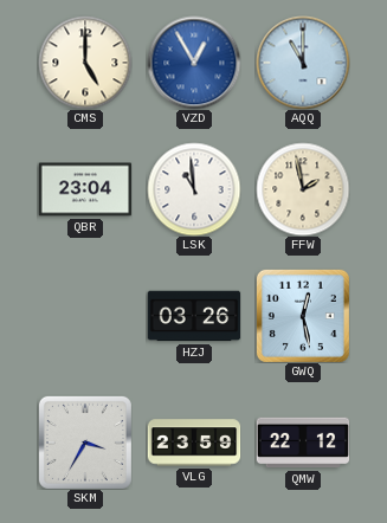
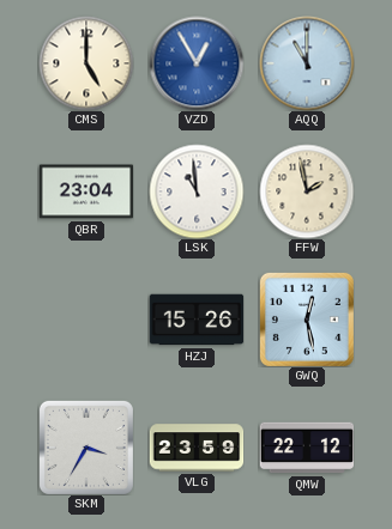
HZJ: 03:26 -> 15:26
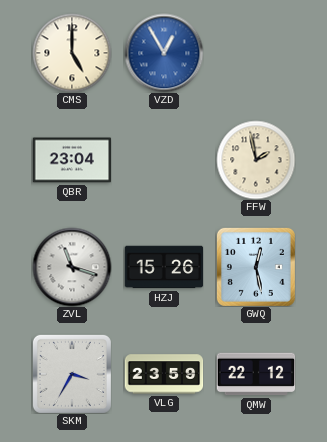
AQQ: 11:00 -> none
LSK: 10:59 -> none
ZVL: none -> 11:18
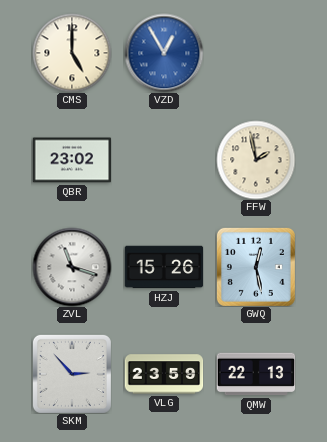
QBR: 23:04 -> 23:02
SKM: 3:35 -> 2:53
QMW: 22:12 -> 22:13
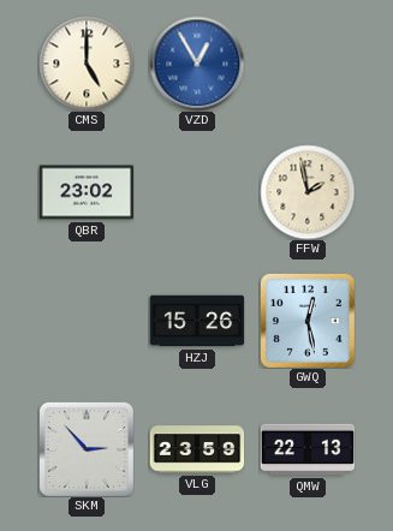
ZVL: 11:18 -> none
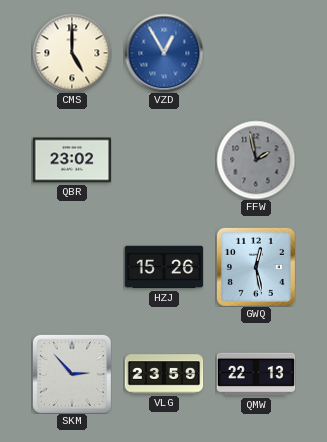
FFW dial: cream -> grey
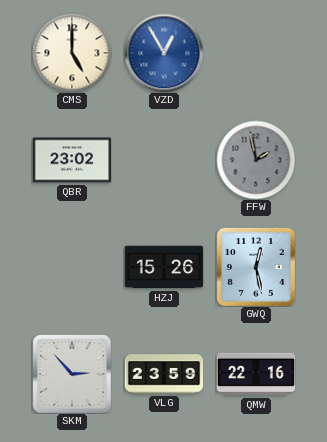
QMW: 22:13 -> 22:16
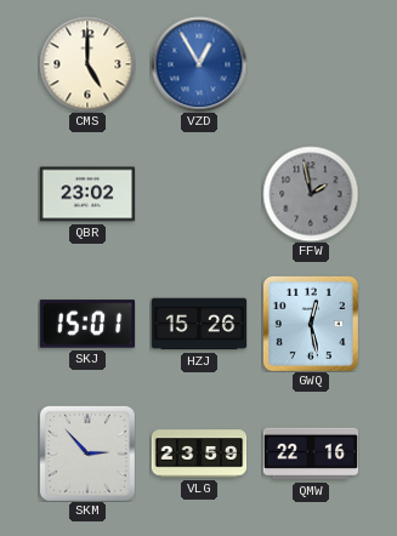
SKJ: none -> 15:01
